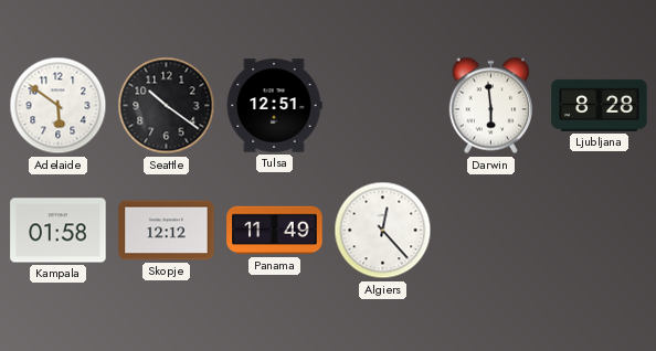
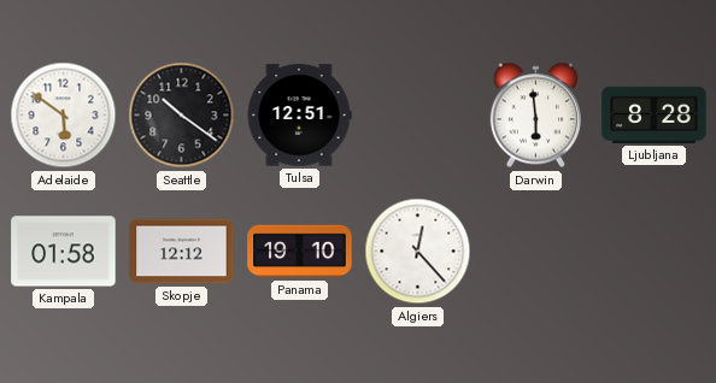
Panama: 11:49 -> 19:10
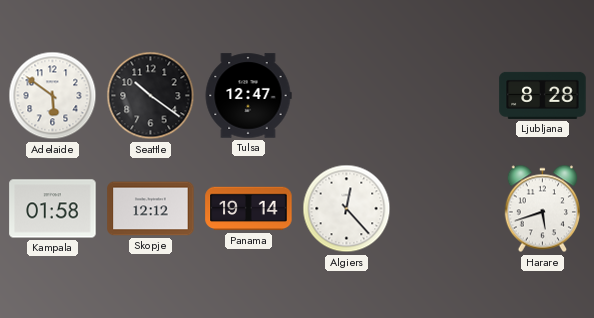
Tulsa: 12:51 -> 12:47
Darwin: 5:59 -> none
Panama: 19:10 -> 19:14
Harare: none -> 5:42
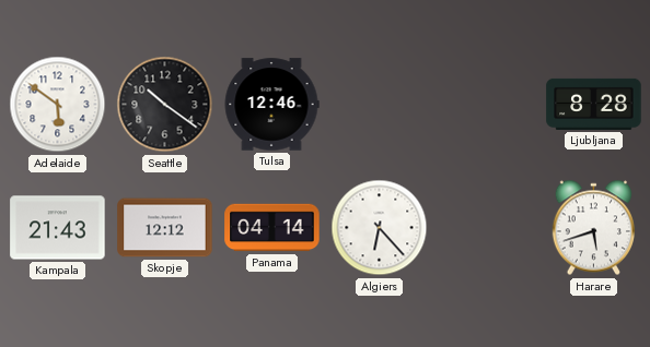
Tulsa: 12:47 -> 12:46
Kampala: 01:58 -> 21:43
Panama: 19:14 -> 04:14
Algiers: 12:23 -> 6:23
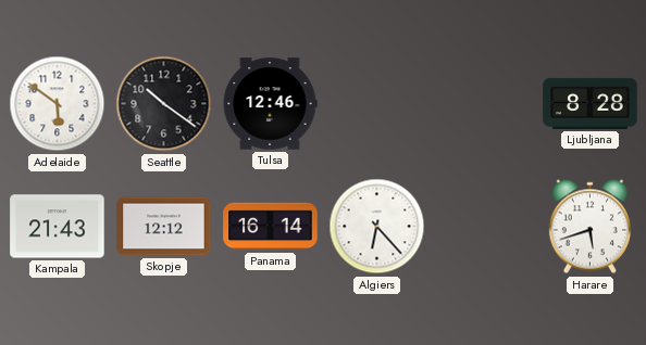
Panama: 04:14 -> 16:14
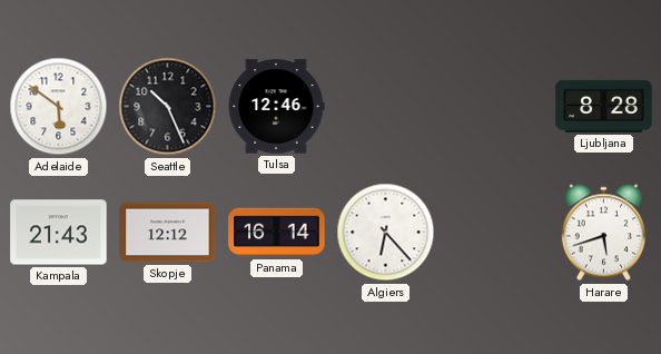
Seattle: 10:21 -> 10:26
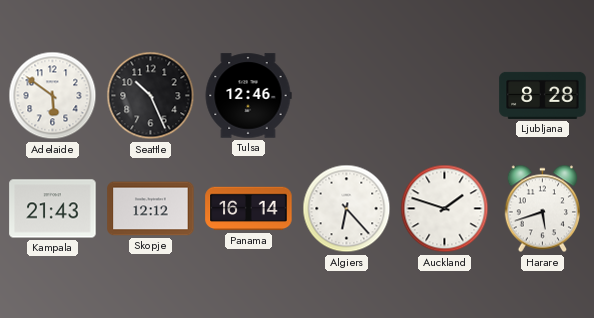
Auckland: none -> 1:48
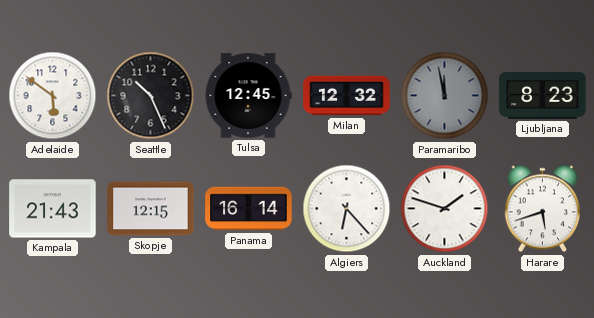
Tulsa: 12:46 -> 12:45
Milan: none -> 12:32
Paramaribo: none -> 11:58
Ljubljana: 8:28 -> 8:23
Skopje: 12:12 -> 12:15
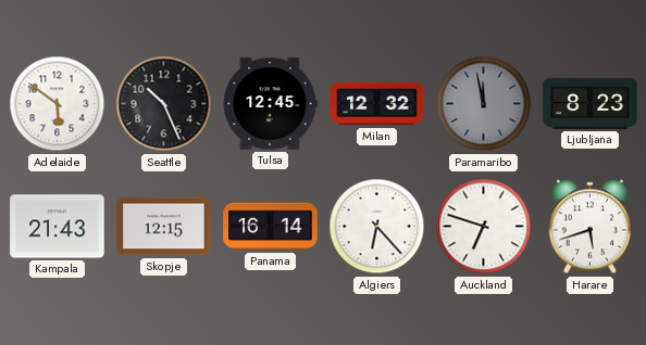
Auckland: 1:48 -> 6:48
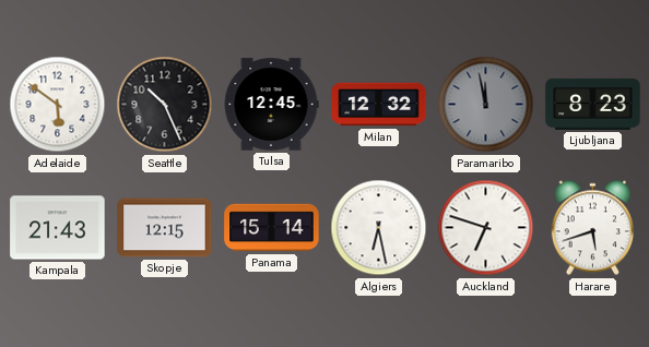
Panama: 16:14 -> 15:14
Algiers: 6:23 -> 6:28
